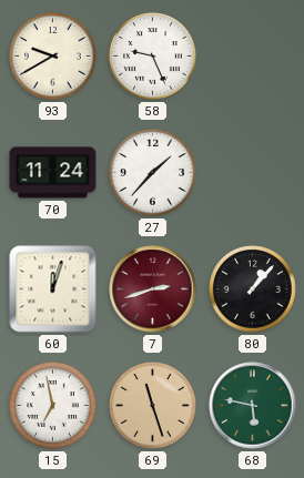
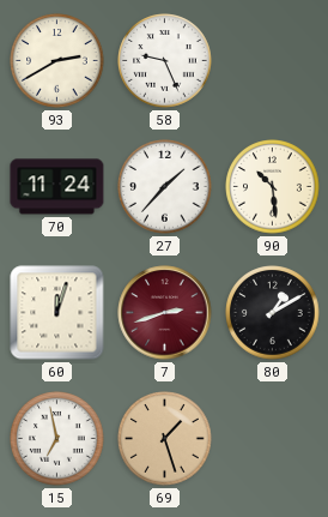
93: 9:40 -> 2:40
90: none -> 10:29
80: 1:07 -> 1:10
69: 11:27 -> 1:27
68: 5:47 -> none
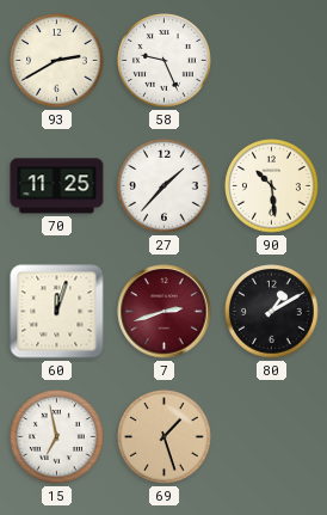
70: 11:24 -> 11:25
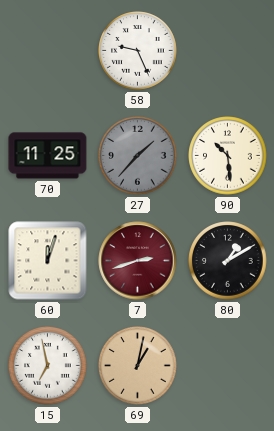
93: 2:40 -> none
27 dial: white -> grey
69: 1:27 -> 1:02
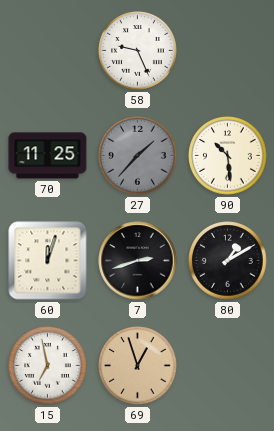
7 dial: burgundy -> black
69: 1:02 -> 12:57
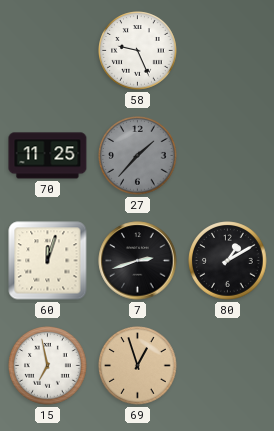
90: 10:29 -> none
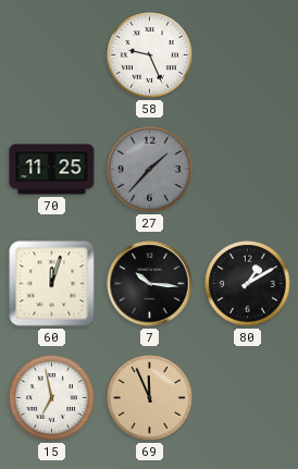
7: 2:42 -> 10:16
69: 12:57 -> 11:56
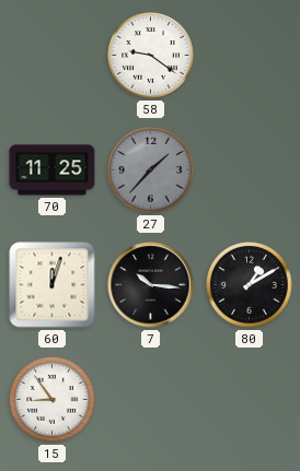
58: 9:26 -> 9:21
15: 6:58 -> 8:54
69: 11:56 -> none
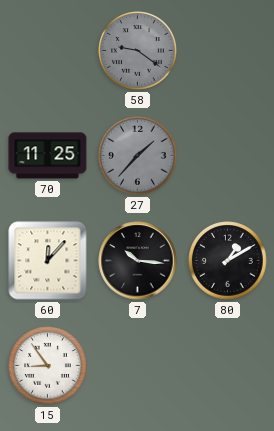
58 dial: white -> grey
60: 12:03 -> 12:07
